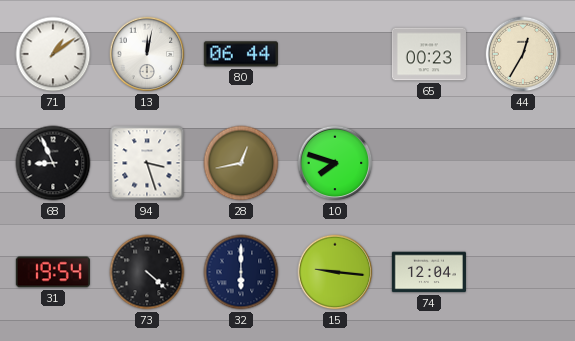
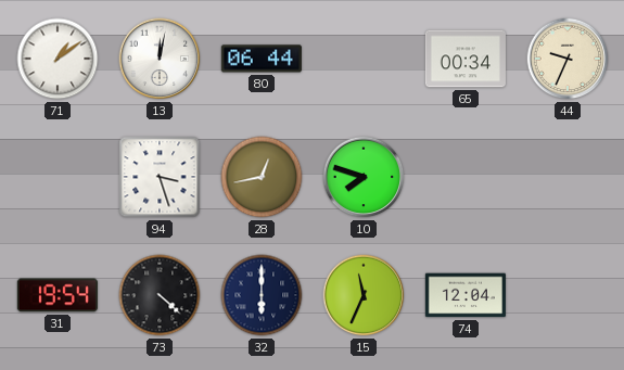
65: 00:23 -> 00:34
44: 12:35 -> 9:34
68: 8:56 -> none
15: 9:16 -> 11:34
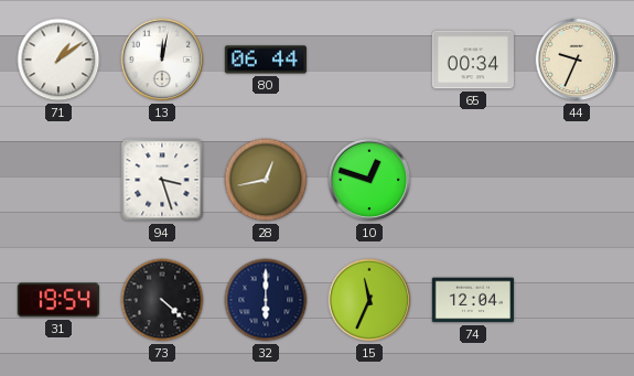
10: 7:48 -> 12:48
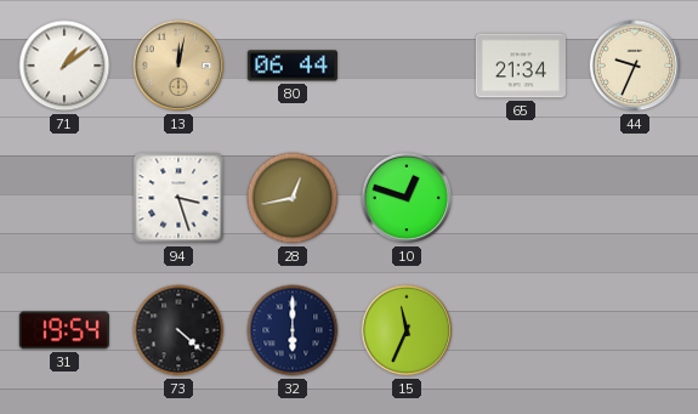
13 dial: white -> champagne
65: 00:34 -> 21:34
74: 12:04 -> none
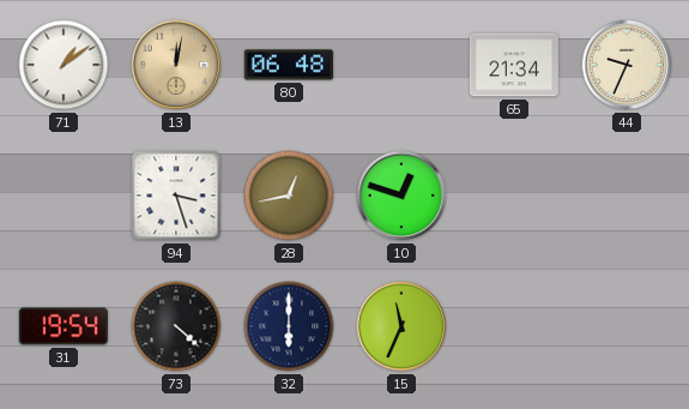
80: 06:44 -> 06:48
